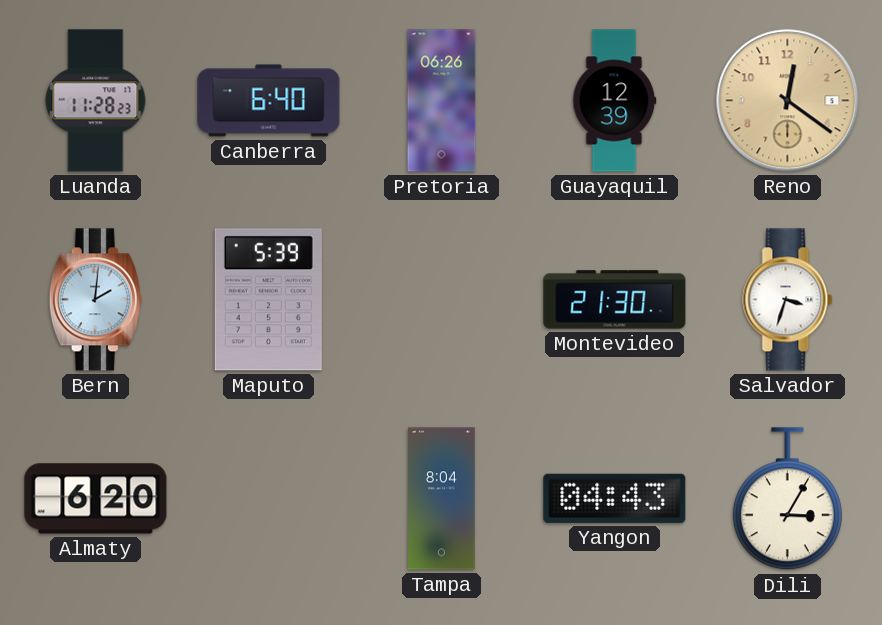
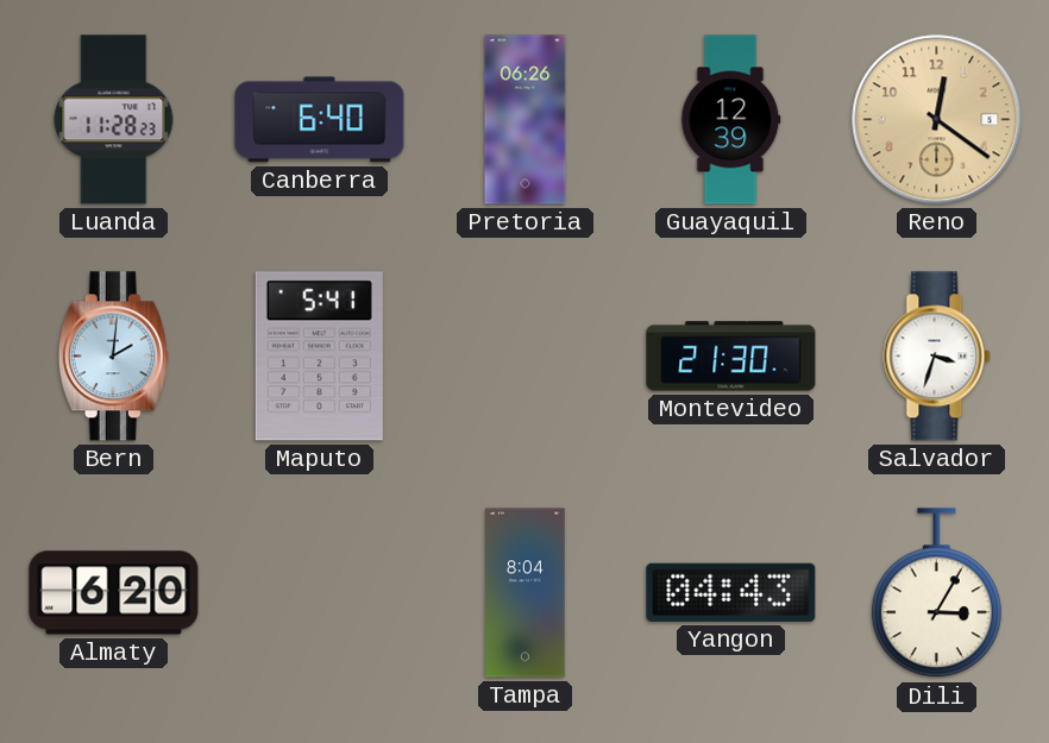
Maputo: 5:39 -> 5:41
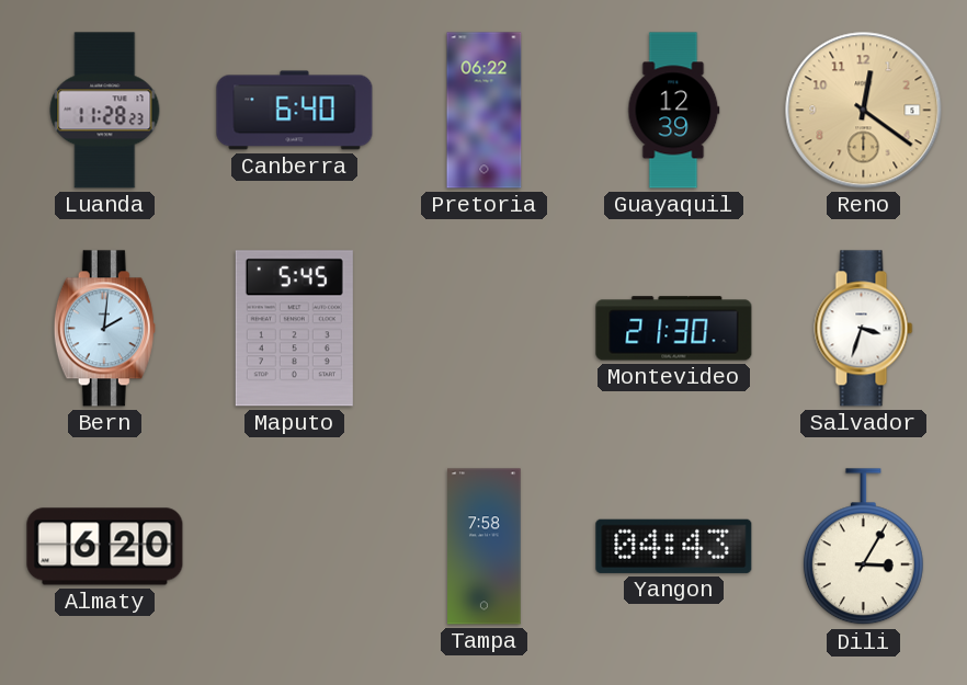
Pretoria: 06:26 -> 06:22
Maputo: 5:41 -> 5:45
Tampa: 8:04 -> 7:58
